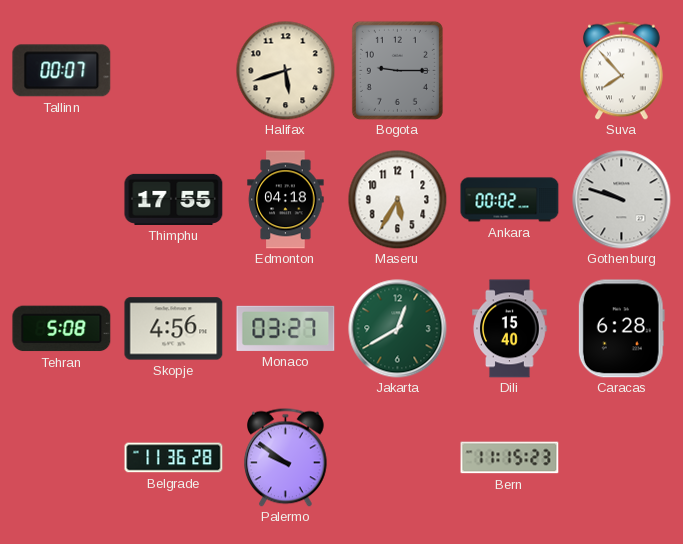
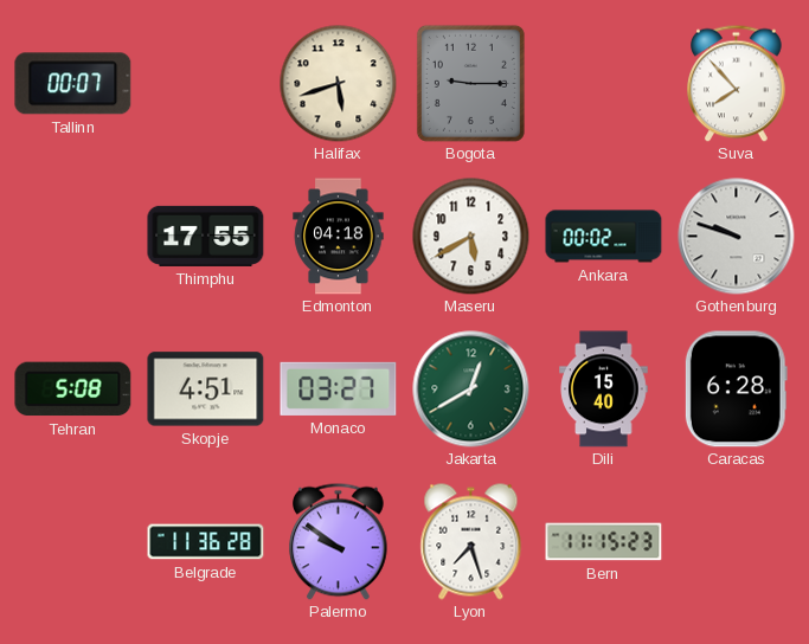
Maseru: 5:35 -> 5:40
Skopje: 4:56 -> 4:51
Lyon: none -> 7:27
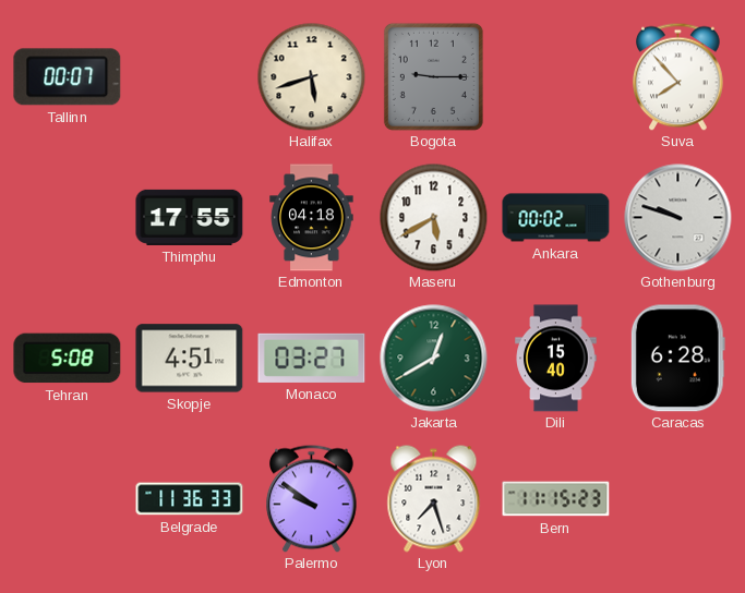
Belgrade: 11:36:28 -> 11:36:33
